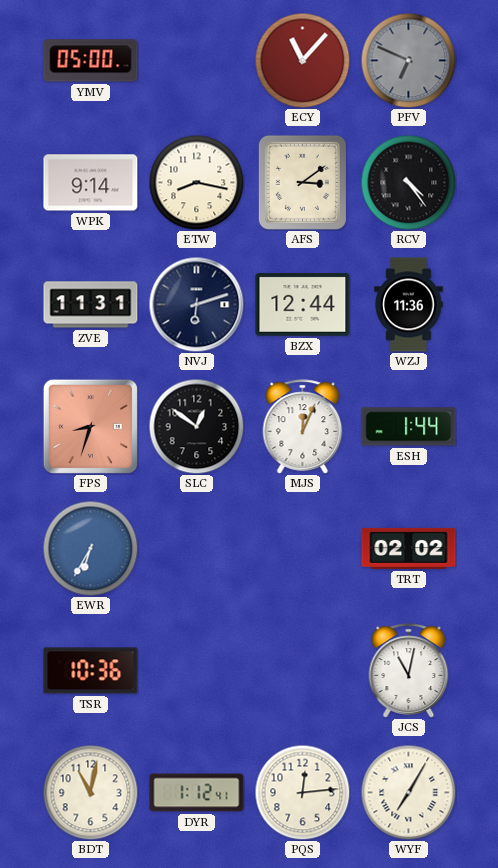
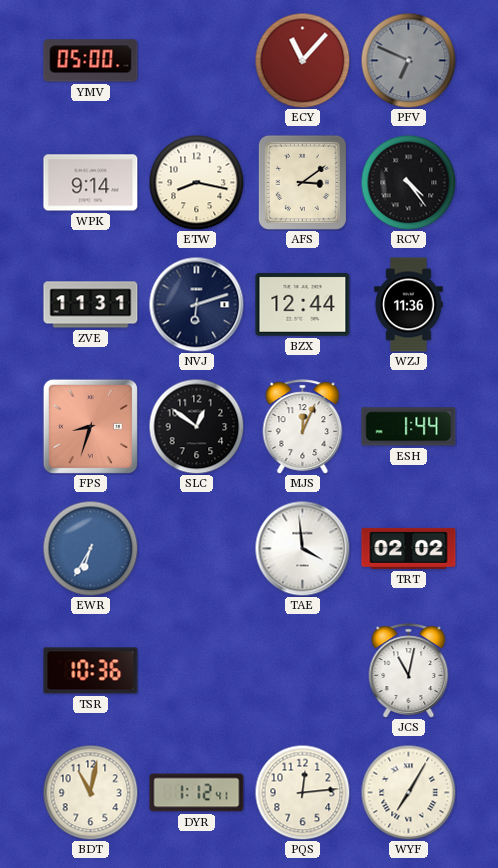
TAE: none -> 3:59
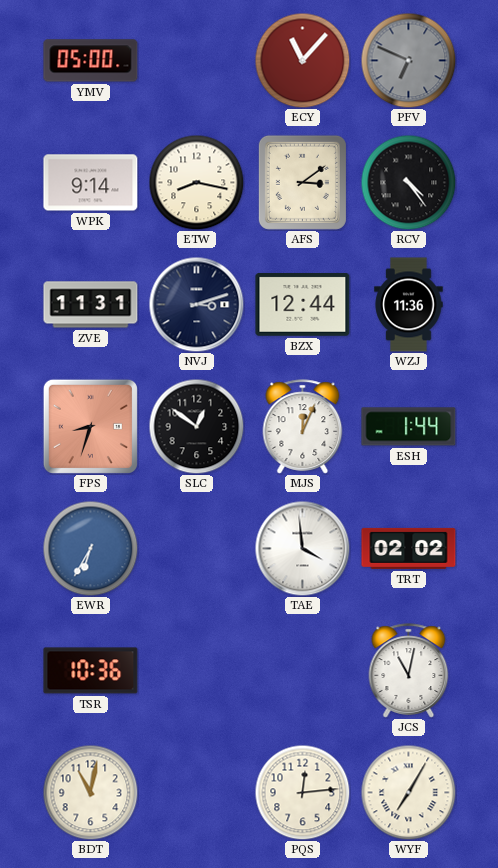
NVJ: 6:12 -> 3:12
DYR: 1:12 -> none
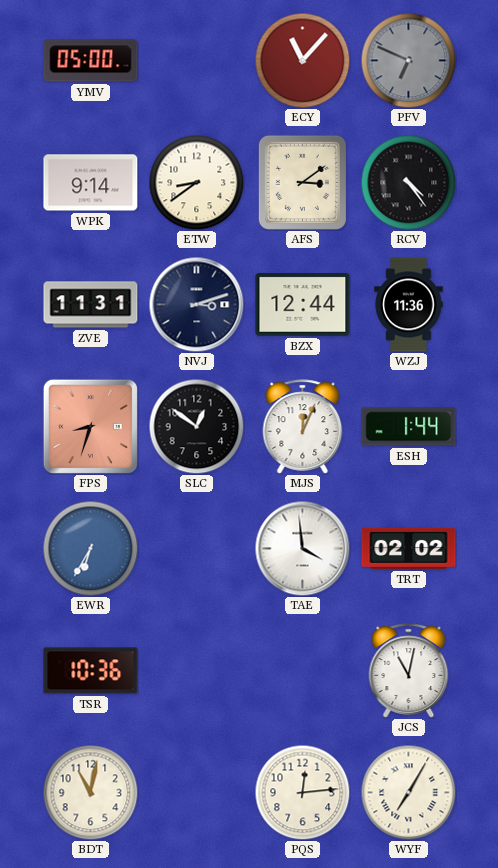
ETW: 8:17 -> 8:39
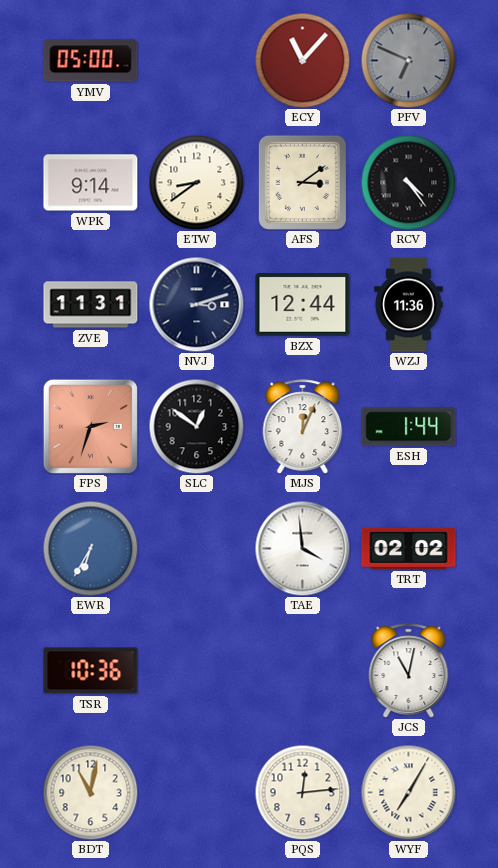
FPS: 8:33 -> 2:33
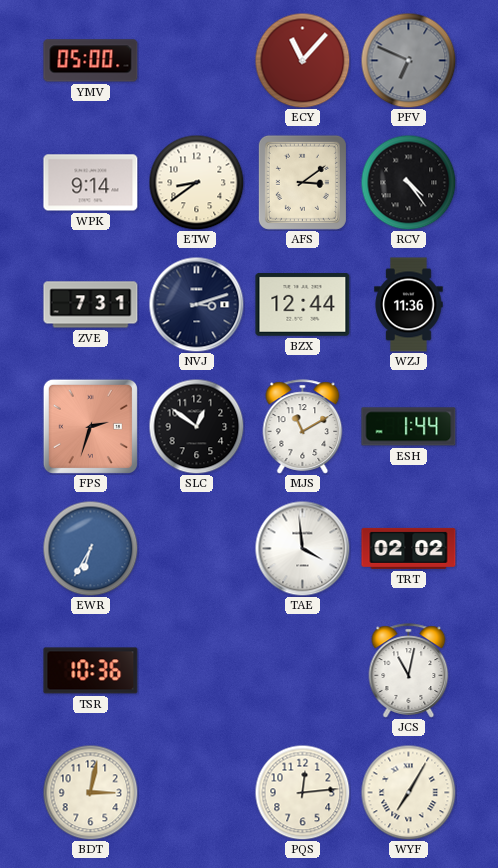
ZVE: 11:31 -> 7:31
MJS: 12:04 -> 11:10
BDT: 11:02 -> 3:02
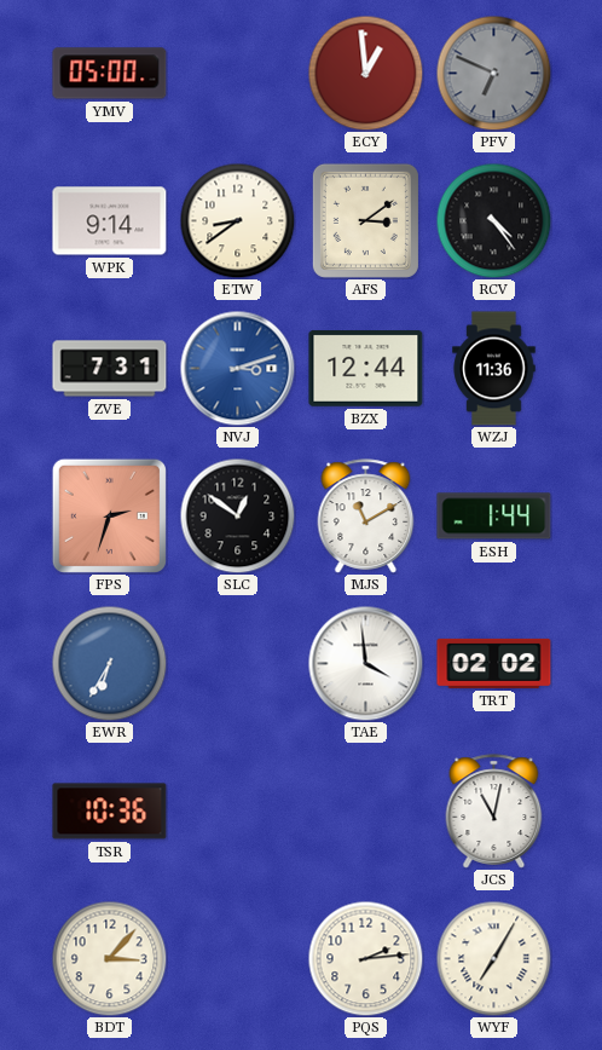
ECY: 11:07 -> 12:59
NVJ dial: navy -> blue
BDT: 3:02 -> 3:07
PQS: 12:14 -> 2:14
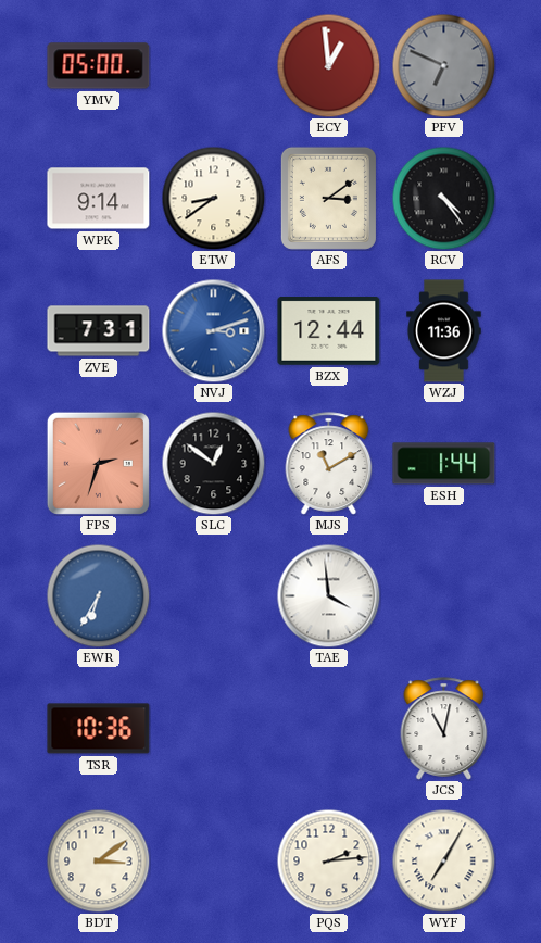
TRT: 02:02 -> none
BDT: 3:07 -> 3:09
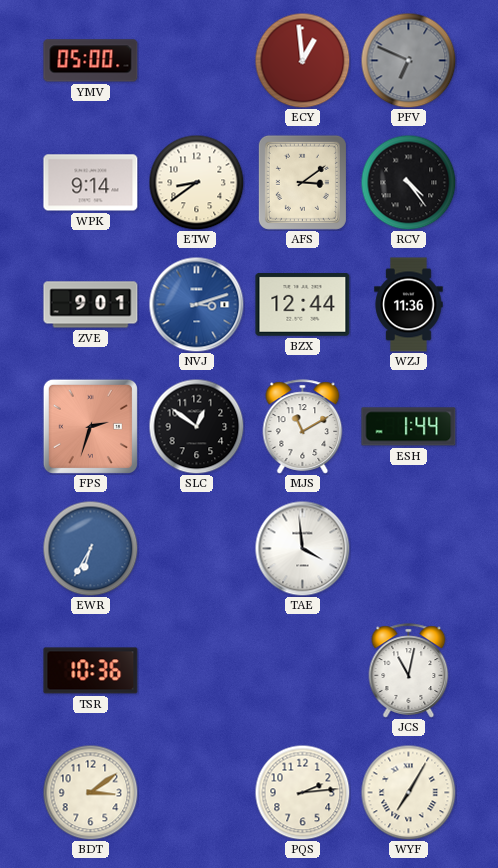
ZVE: 7:31 -> 9:01
